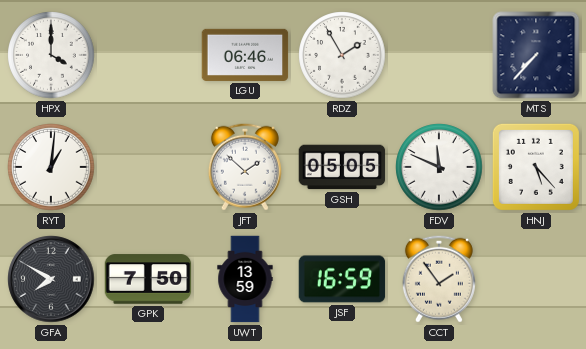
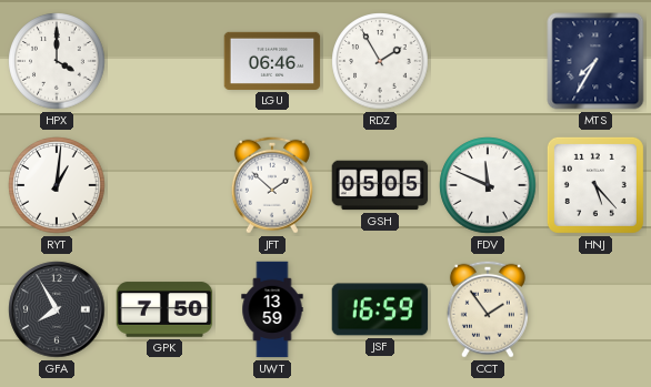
MTS: 7:37 -> 7:35
GFA: 7:50 -> 7:55
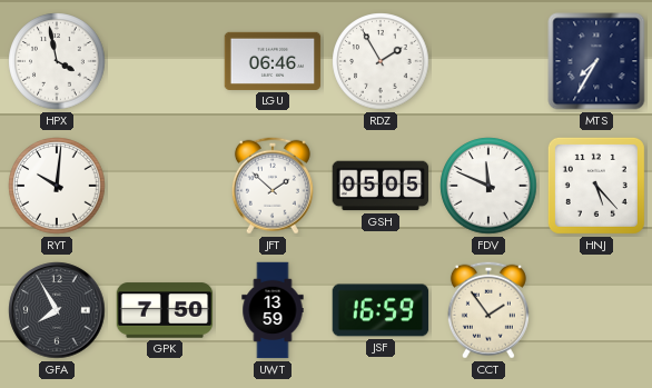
HPX: 4:00 -> 3:58
RYT: 1:01 -> 10:01
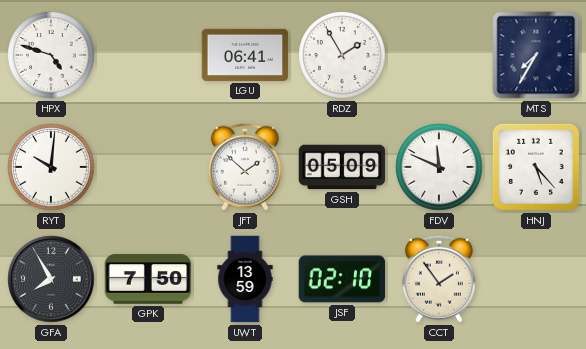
HPX: 3:58 -> 4:48
LGU: 06:46 -> 06:41
GSH: 05:05 -> 05:09
JSF: 16:59 -> 02:10
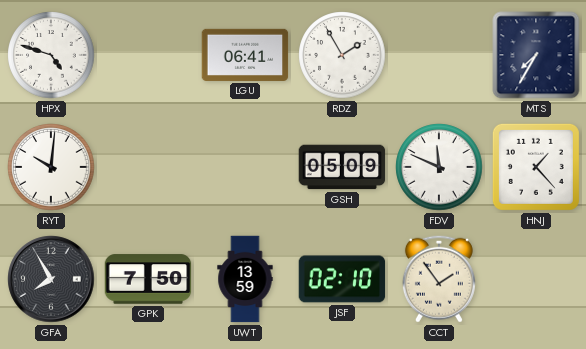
JFT: 1:52 -> none
HNJ: 5:23 -> 1:23
